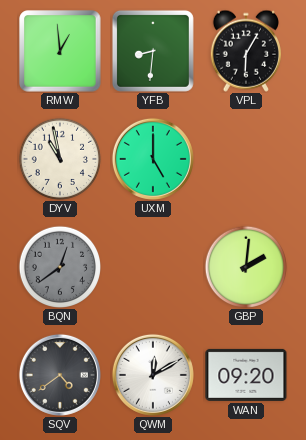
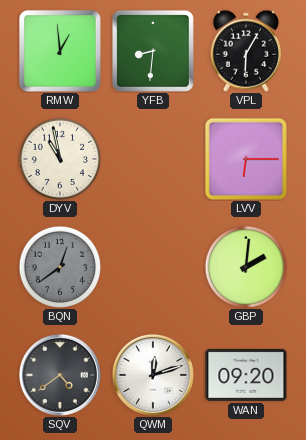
UXM: 5:00 -> none
LVV: none -> 6:15
QWM: 12:10 -> 12:12
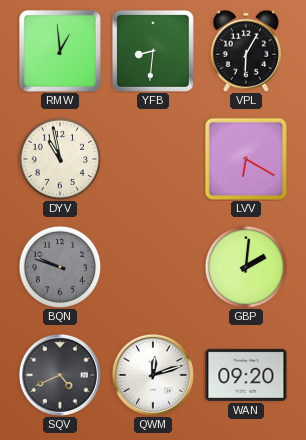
LVV: 6:15 -> 6:20
BQN: 12:39 -> 9:48
SQV: 4:39 -> 4:41
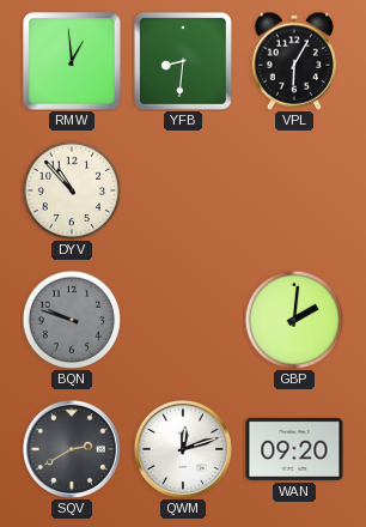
DYV: 10:58 -> 10:53
LVV: 6:20 -> none
SQV: 4:41 -> 2:40
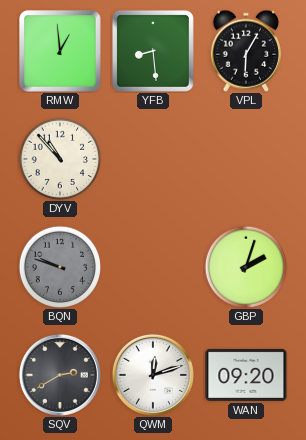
YFB: 8:31 -> 8:29
GBP: 2:01 -> 2:03
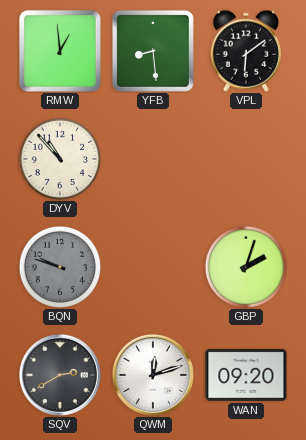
VPL: 6:05 -> 6:09
